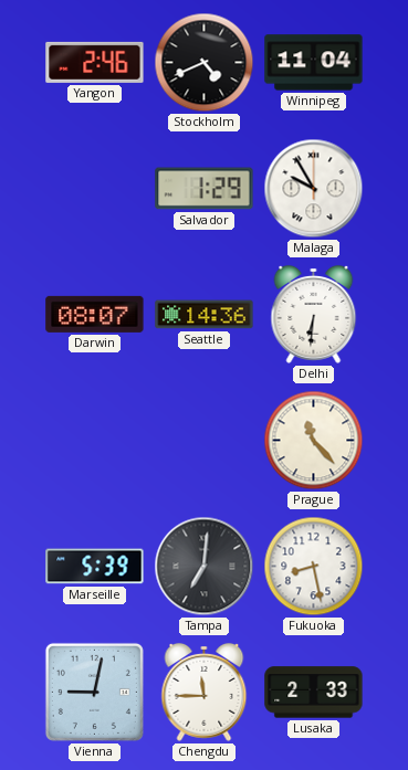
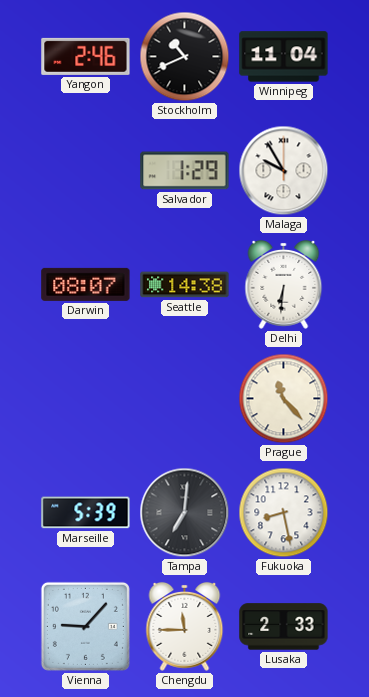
Stockholm: 4:41 -> 10:41
Seattle: 14:36 -> 14:38
Vienna: 9:02 -> 9:07
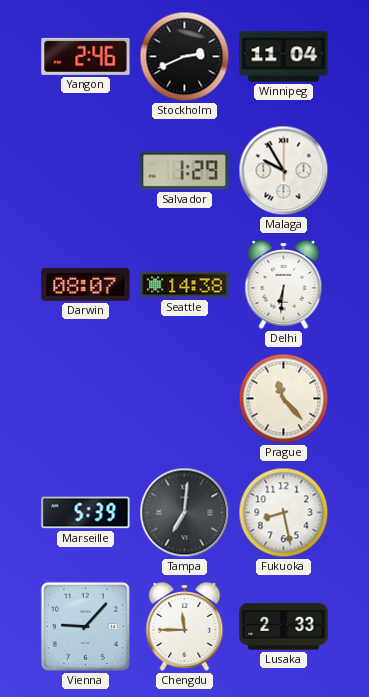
Stockholm: 10:41 -> 2:41
